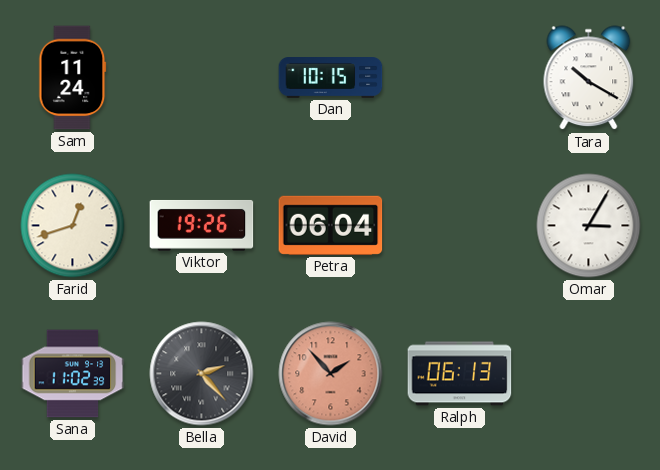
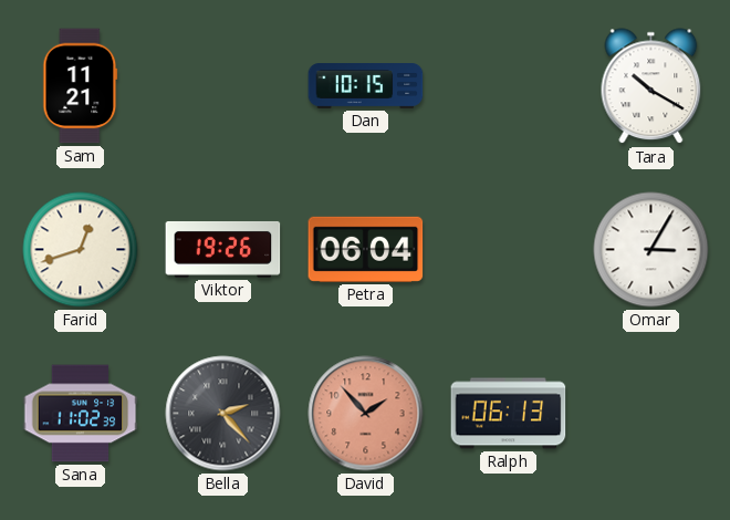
Sam: 11:24 -> 11:21
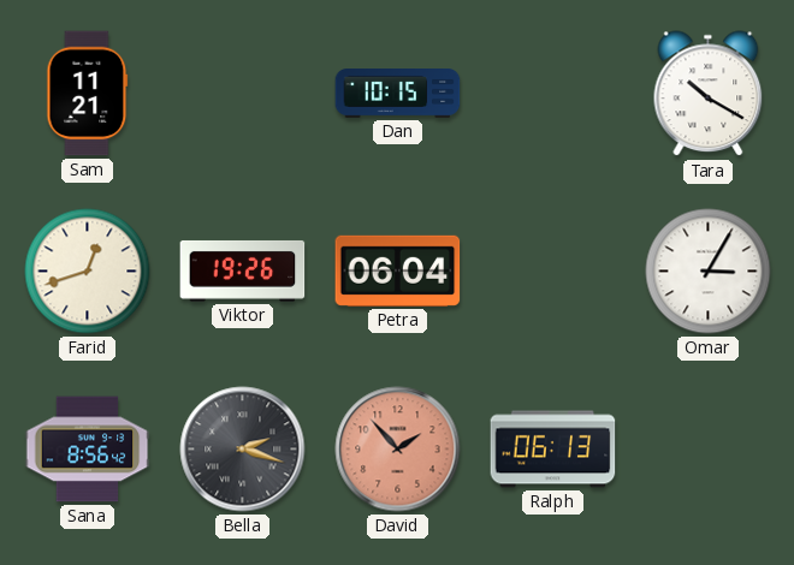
Sana: 11:02 -> 8:56
Bella: 2:23 -> 2:18
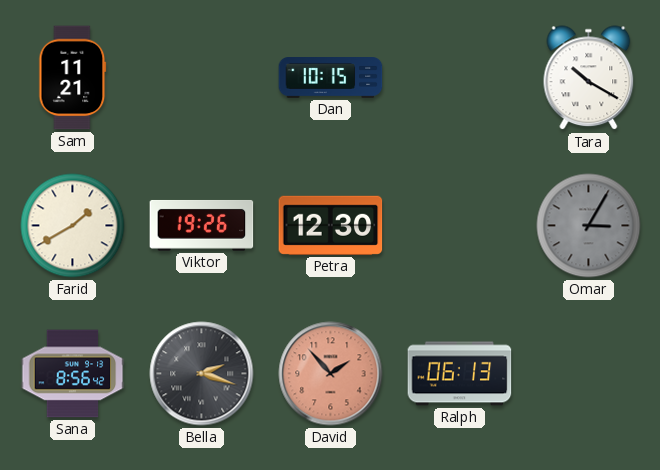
Farid: 12:42 -> 1:40
Petra: 06:04 -> 12:30
Omar dial: white -> grey
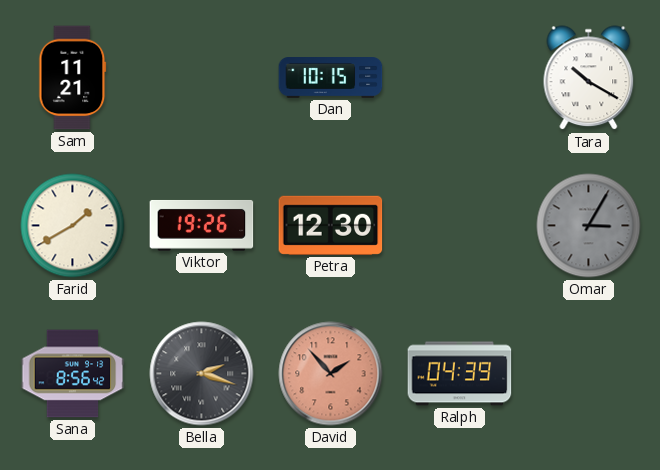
Ralph: 06:13 -> 04:39
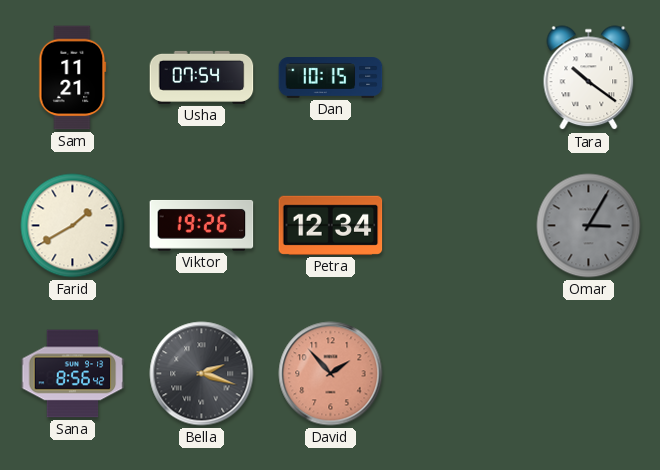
Usha: none -> 07:54
Tara: 10:20 -> 10:21
Petra: 12:30 -> 12:34
Ralph: 04:39 -> none
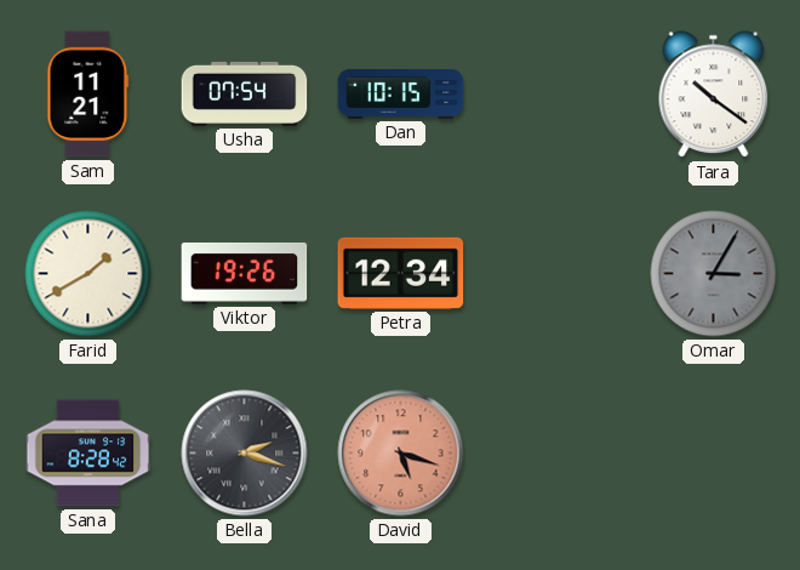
Sana: 8:56 -> 8:28
David: 1:53 -> 5:18
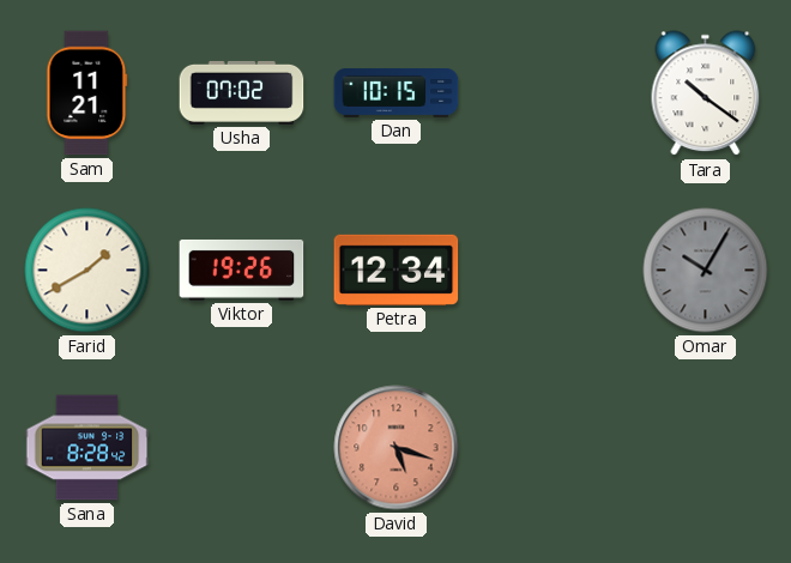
Usha: 07:54 -> 07:02
Omar: 3:05 -> 10:05
Bella: 2:18 -> none
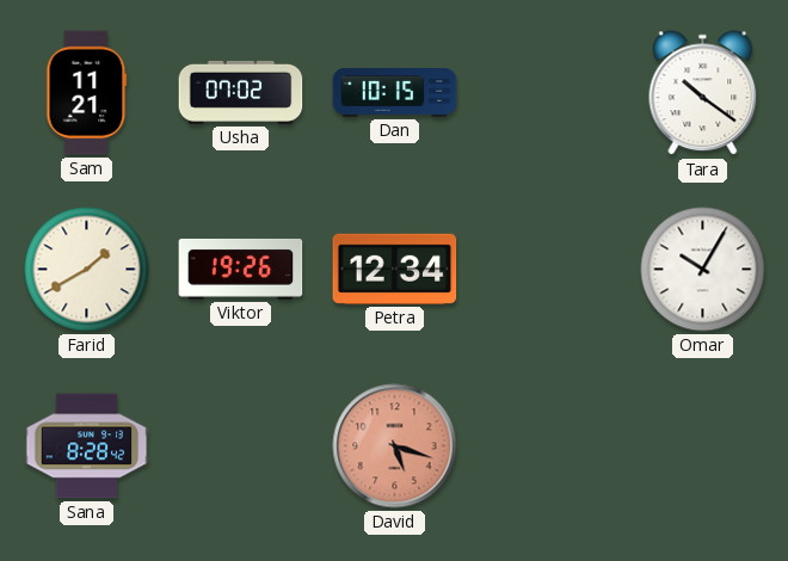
Omar dial: grey -> white
